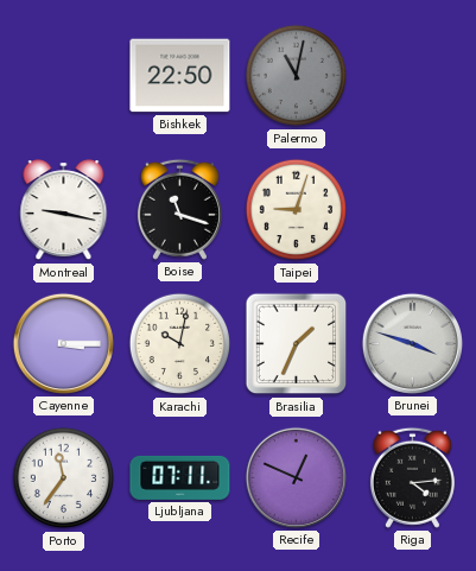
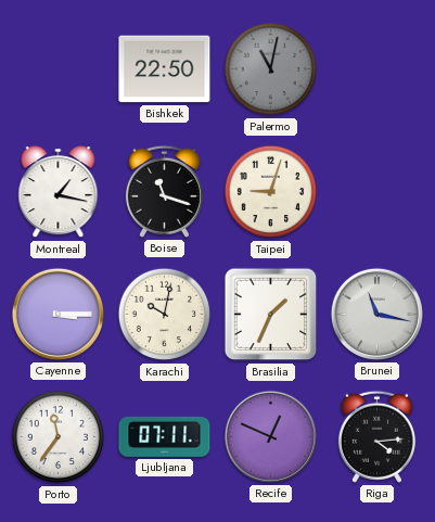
Montreal: 9:17 -> 1:17
Brunei: 3:48 -> 11:17
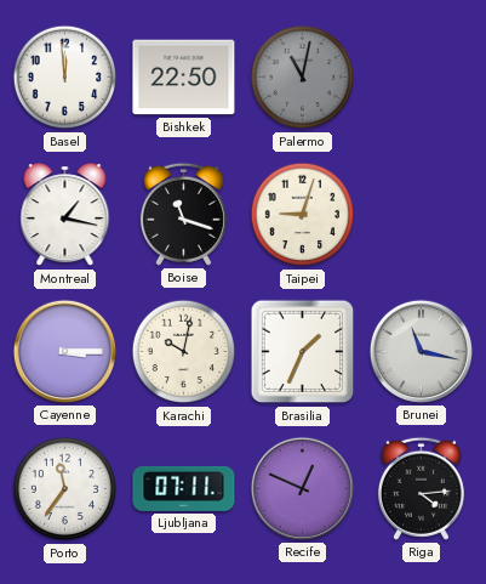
Basel: none -> 11:59
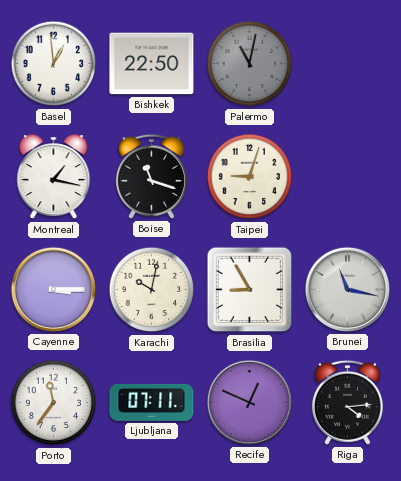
Basel: 11:59 -> 12:59
Brasilia: 1:34 -> 8:55
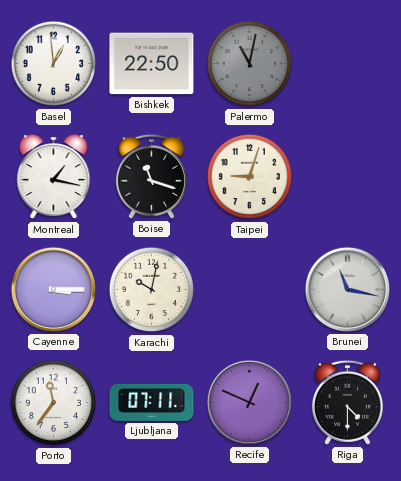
Brasilia: 8:55 -> none
Riga: 4:14 -> 4:30
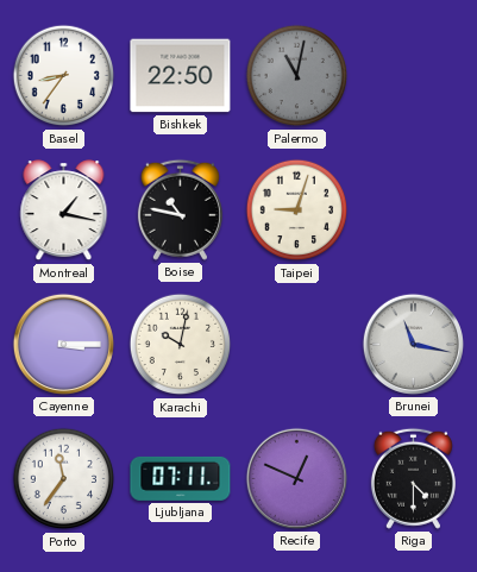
Basel: 12:59 -> 8:36
Boise: 11:18 -> 10:47
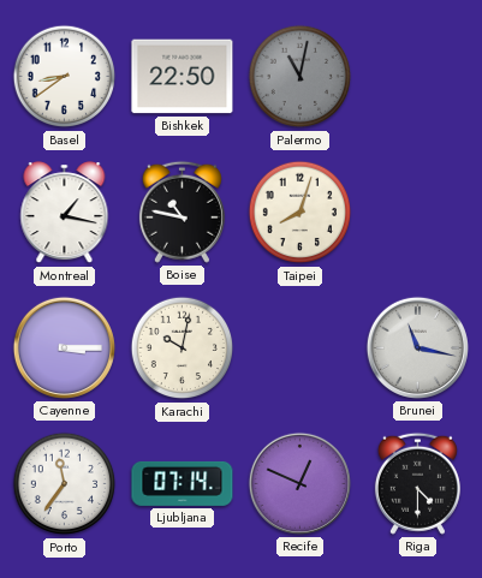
Basel: 8:36 -> 8:39
Taipei: 9:03 -> 8:03
Ljubljana: 07:11 -> 07:14
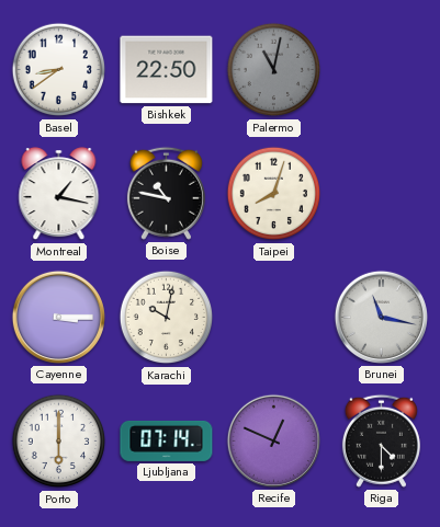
Porto: 11:36 -> 6:00
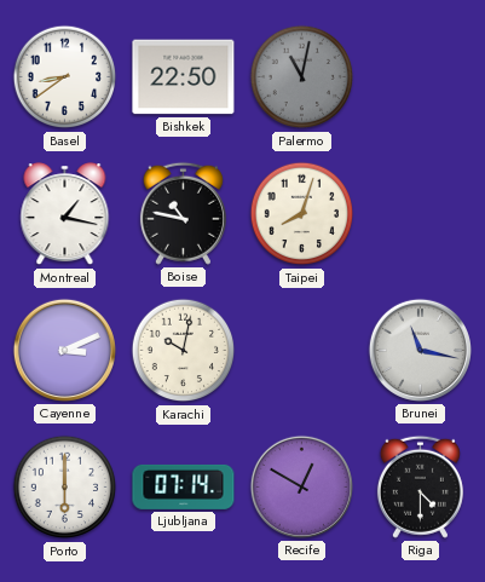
Cayenne: 3:15 -> 3:11
Recife: 12:49 -> 12:50
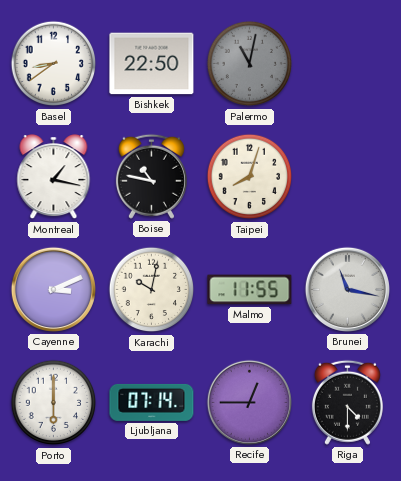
Malmo: none -> 11:55
Recife: 12:50 -> 12:45
